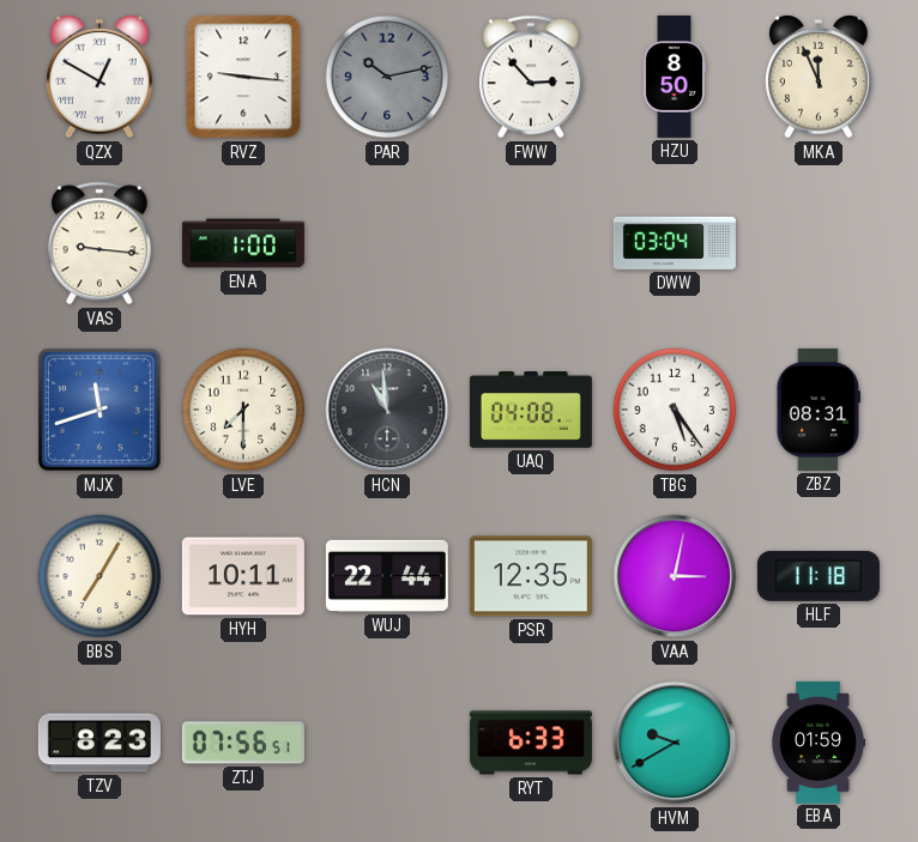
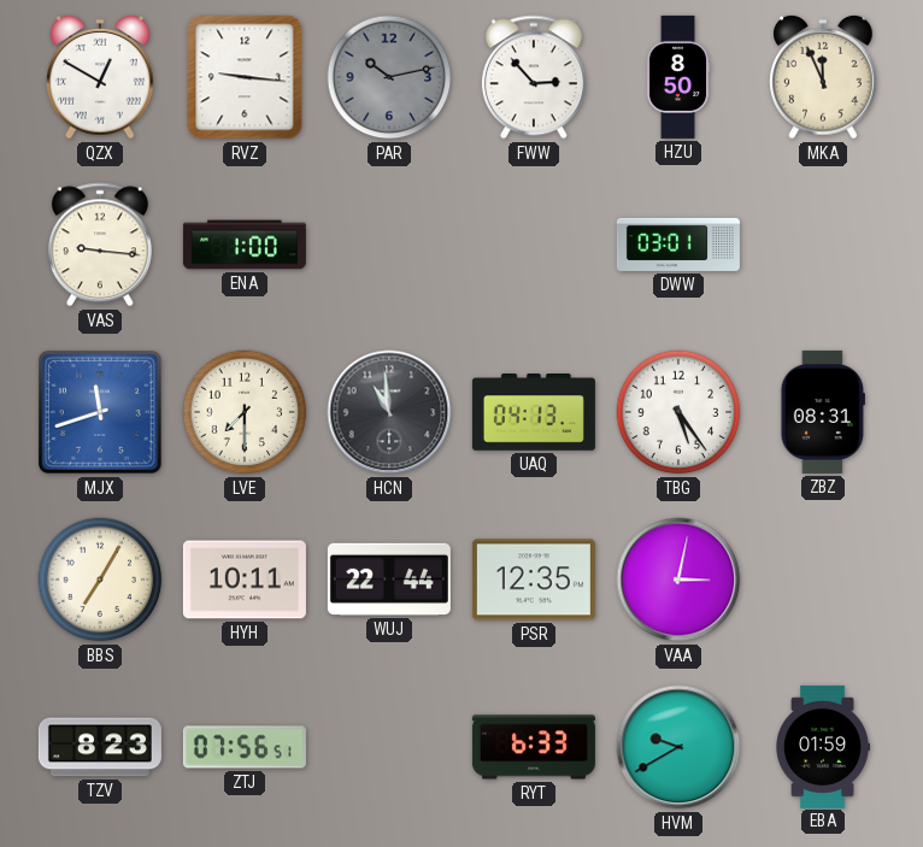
DWW: 03:04 -> 03:01
UAQ: 04:08 -> 04:13
HLF: 11:18 -> none
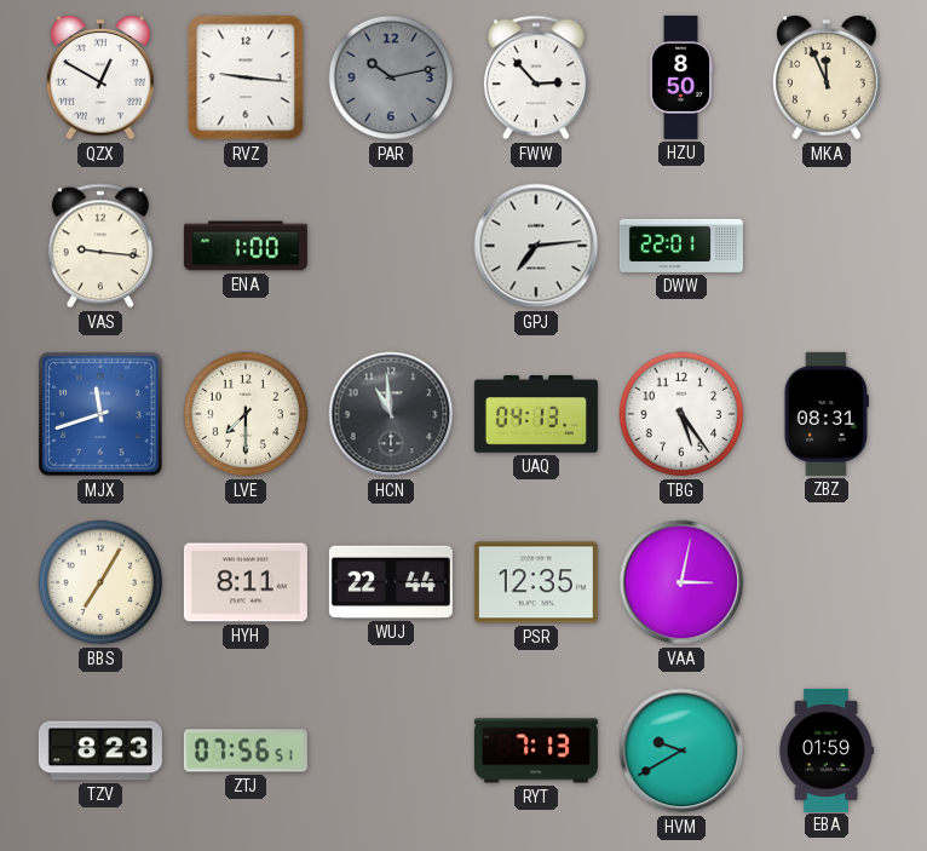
GPJ: none -> 7:14
DWW: 03:01 -> 22:01
HYH: 10:11 -> 8:11
RYT: 6:33 -> 7:13
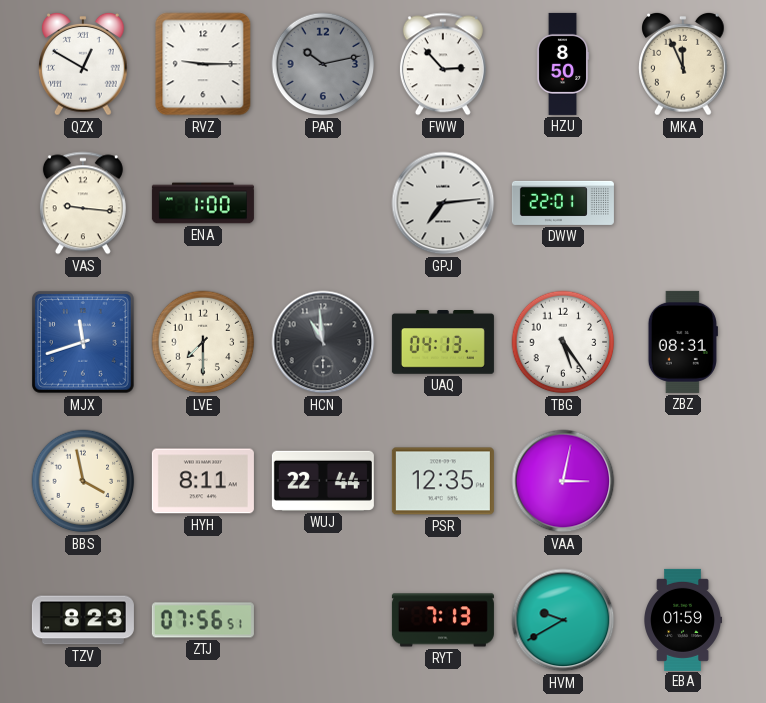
RVZ: 9:16 -> 9:15
BBS: 7:05 -> 3:58
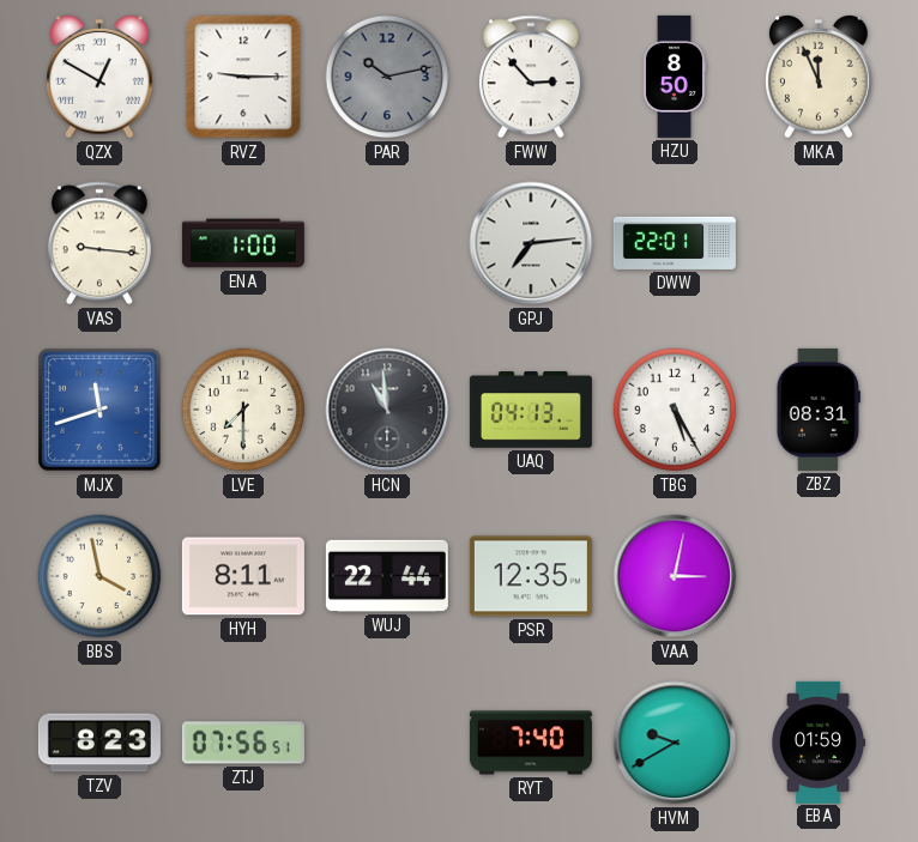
TBG: 5:24 -> 5:25
RYT: 7:13 -> 7:40
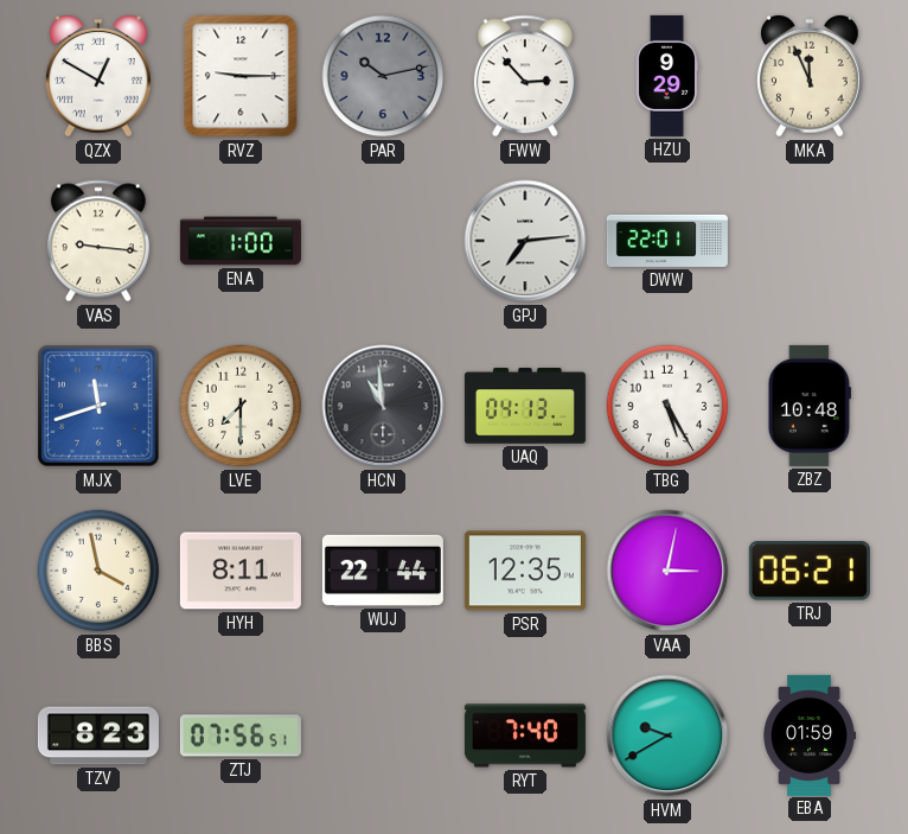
HZU: 8:50 -> 9:29
ZBZ: 08:31 -> 10:48
TRJ: none -> 06:21
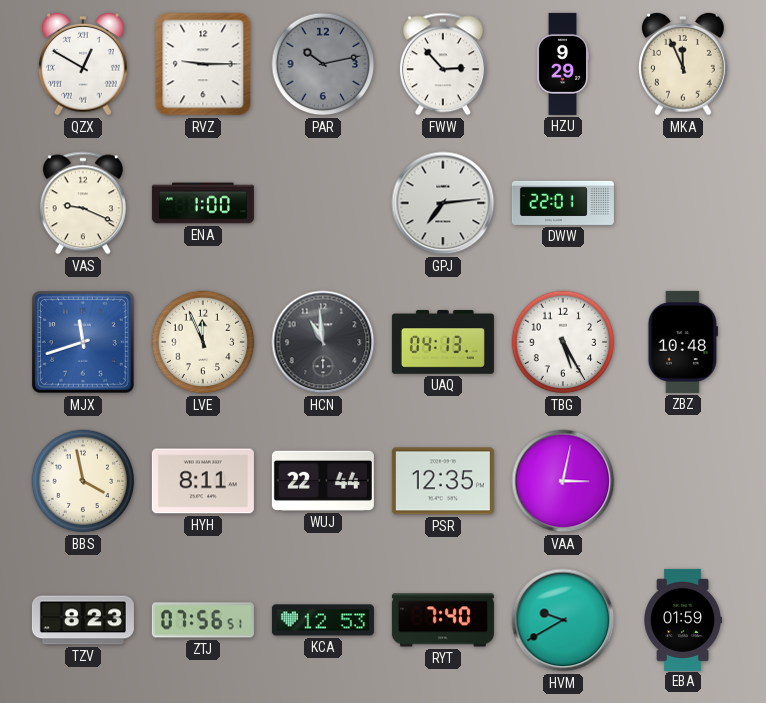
VAS: 9:16 -> 9:19
LVE: 7:30 -> 11:56
TRJ: 06:21 -> none
KCA: none -> 12:53
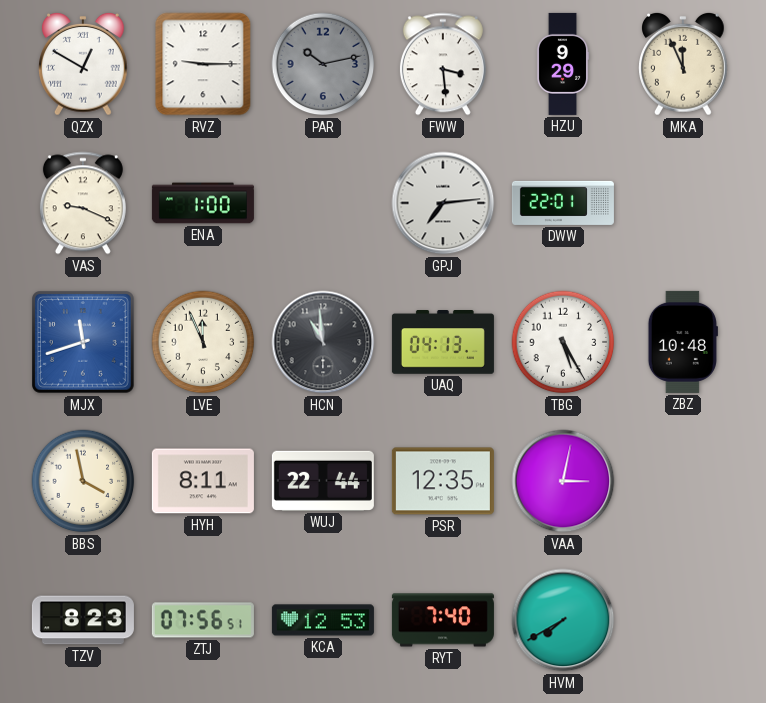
FWW: 2:53 -> 3:29
HVM: 9:40 -> 7:40
EBA: 01:59 -> none
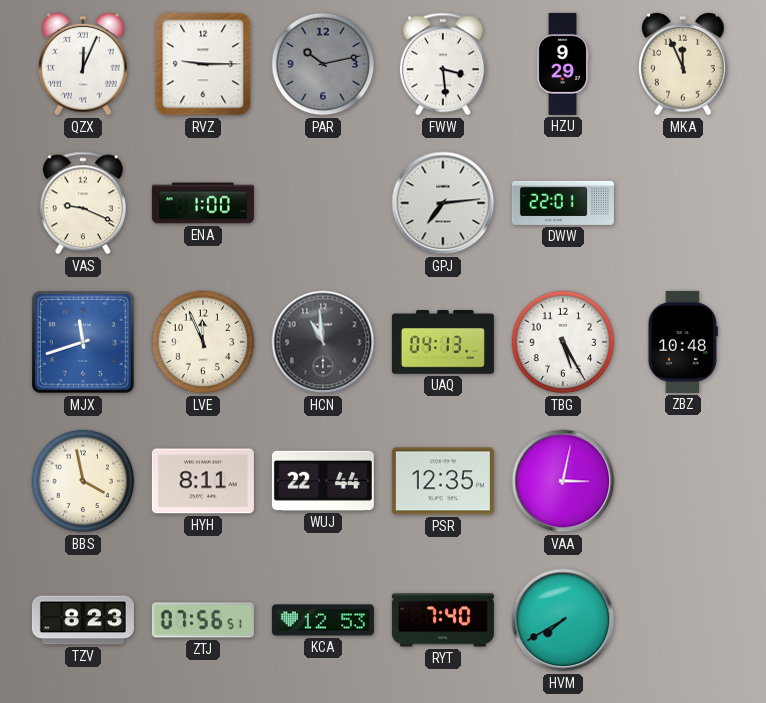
QZX: 12:50 -> 12:04
